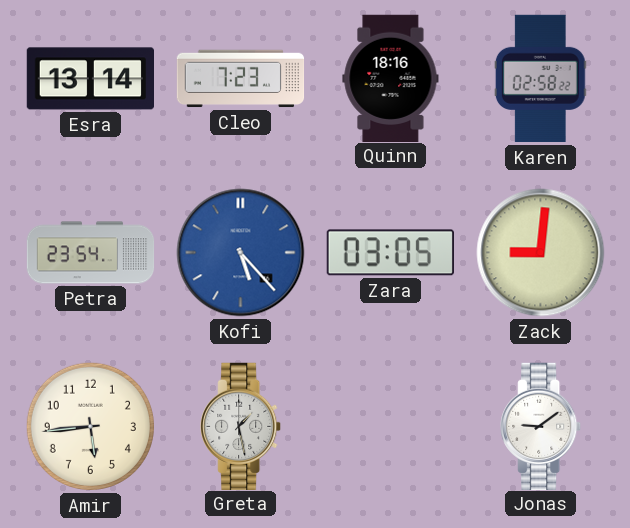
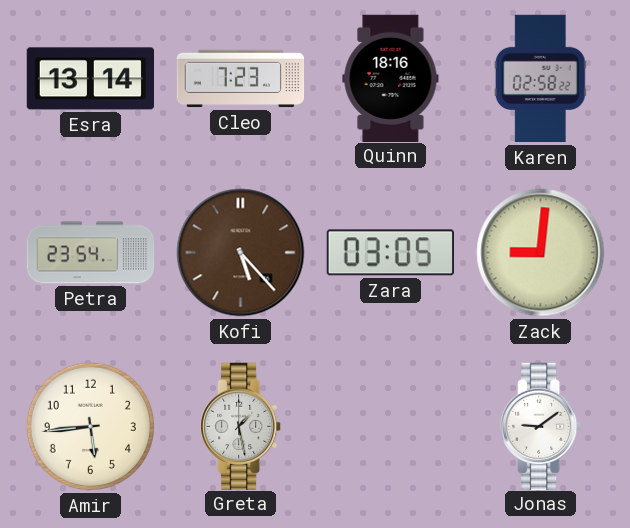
Kofi dial: blue -> brown
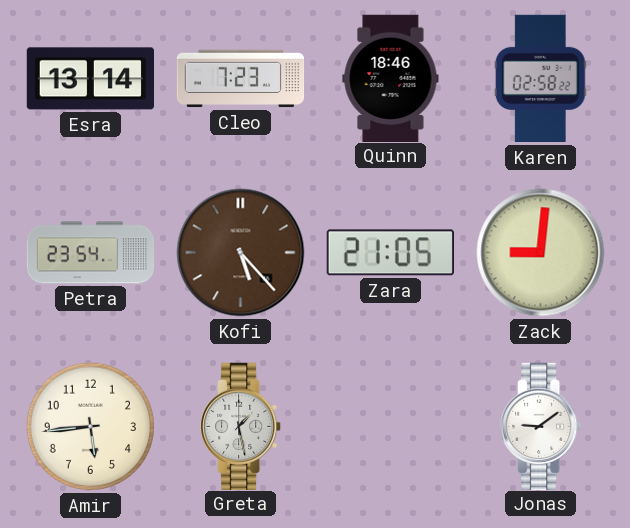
Quinn: 18:16 -> 18:46
Zara: 03:05 -> 21:05
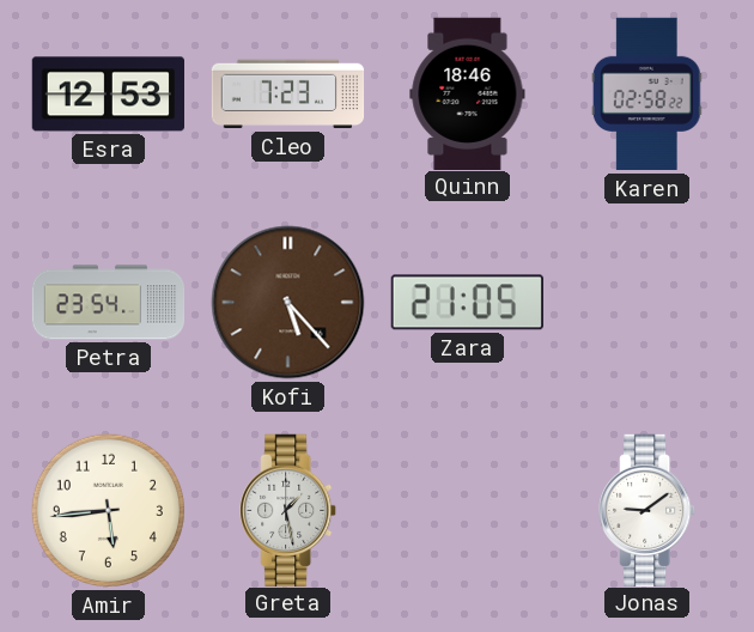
Esra: 13:14 -> 12:53
Zack: 9:01 -> none
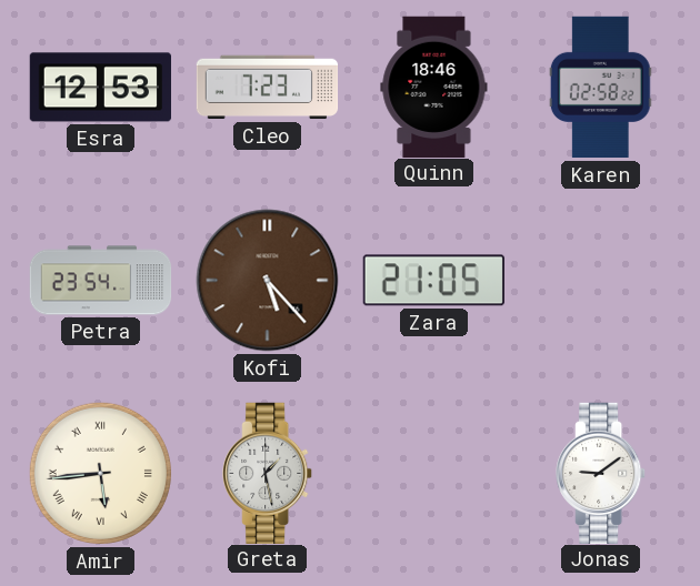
Amir numerals: Arabic -> Roman
